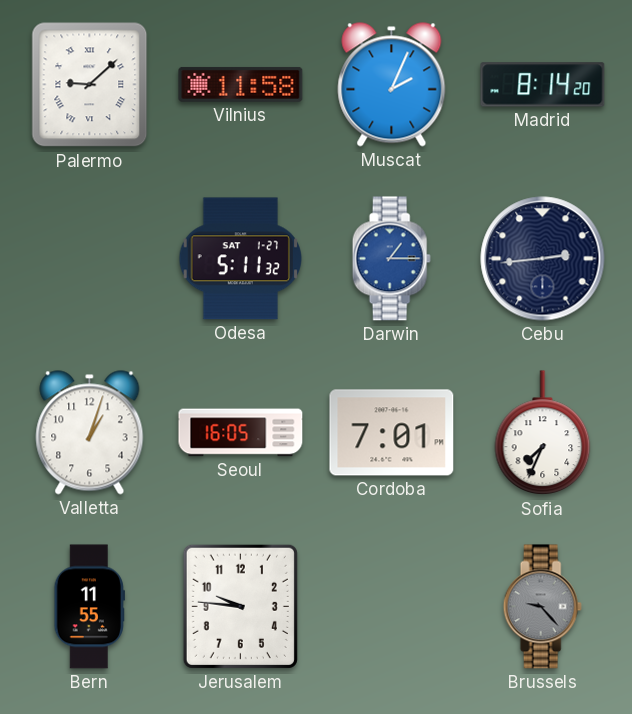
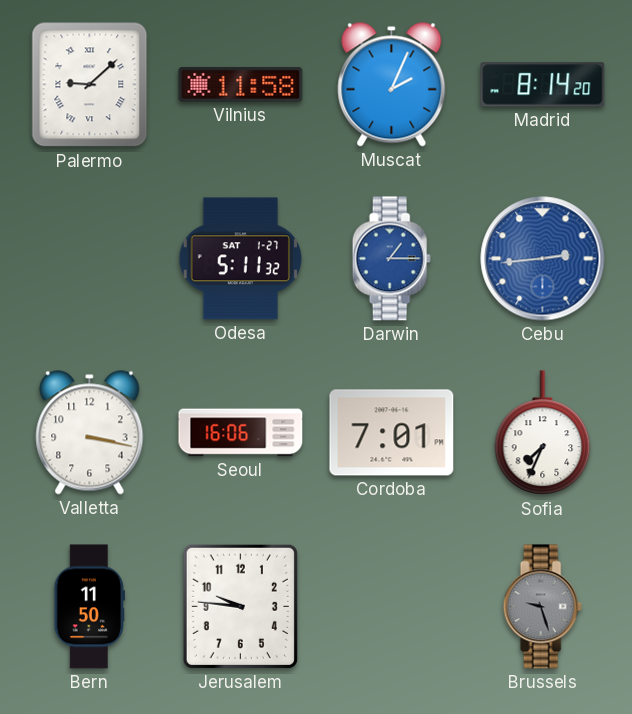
Cebu dial: navy -> blue
Valletta: 1:03 -> 3:17
Seoul: 16:05 -> 16:06
Bern: 11:55 -> 11:50
Brussels: 9:23 -> 9:27
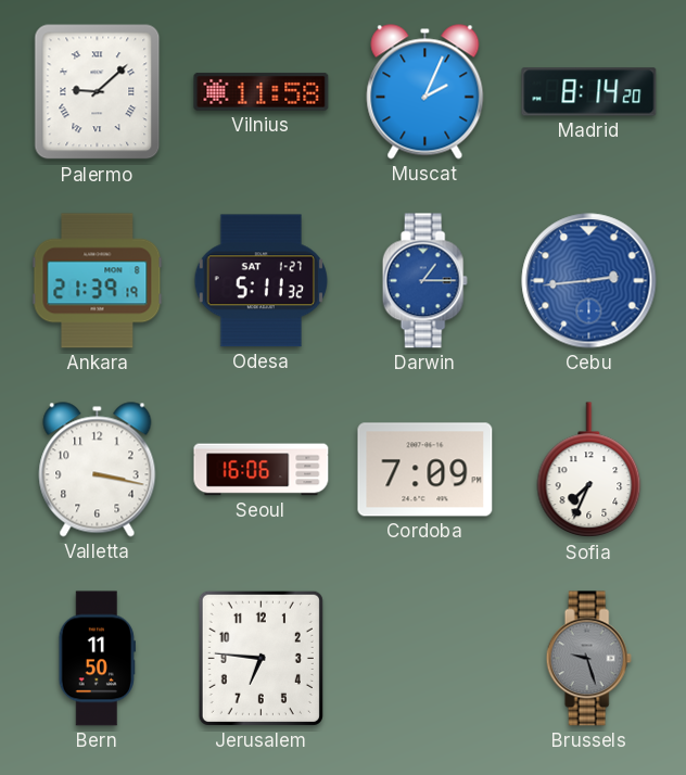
Ankara: none -> 21:39
Cordoba: 7:01 -> 7:09
Jerusalem: 9:46 -> 6:46
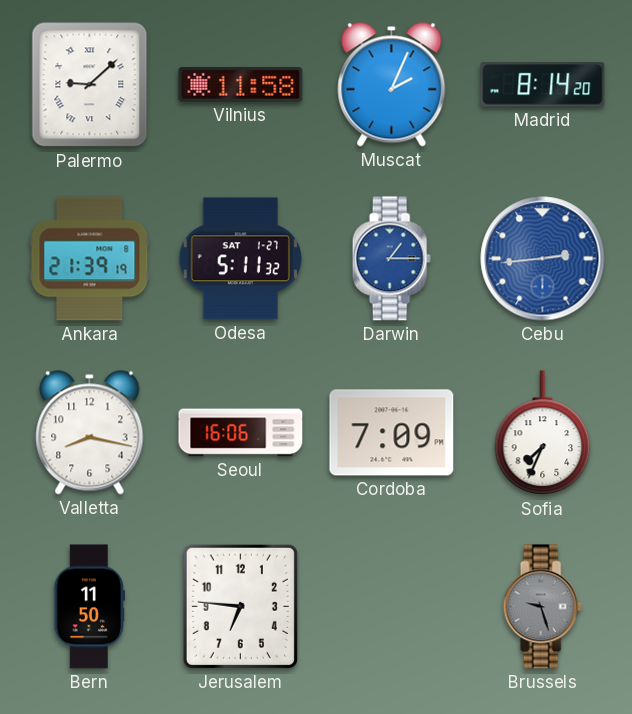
Valletta: 3:17 -> 8:17
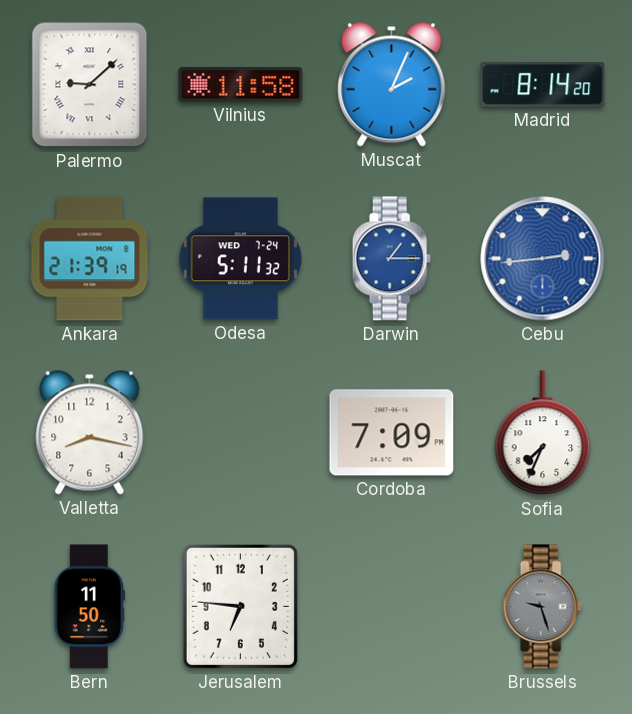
Odesa date: SAT 1-27 -> WED 7-24
Seoul: 16:06 -> none
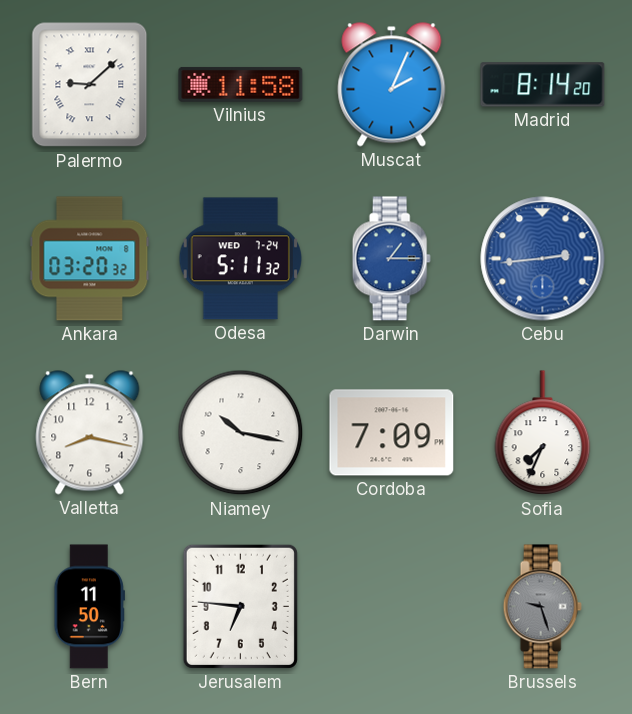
Ankara: 21:39 -> 03:20
Niamey: none -> 10:17
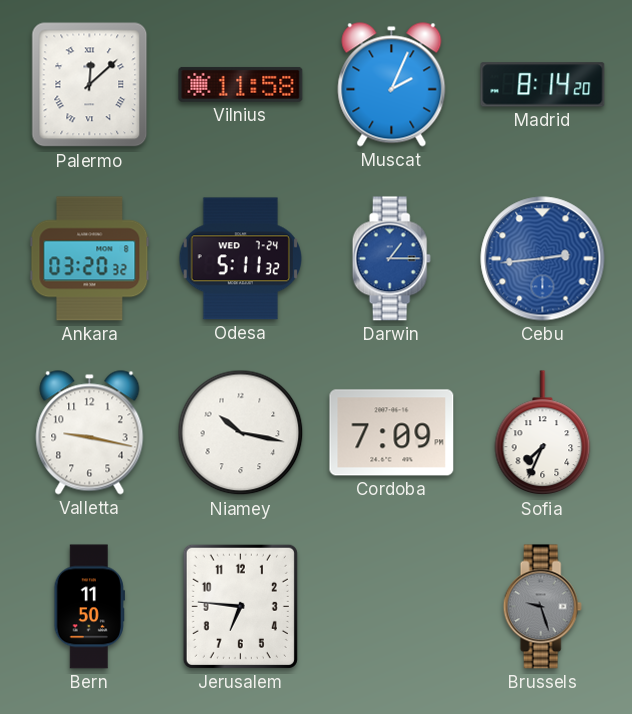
Palermo: 9:08 -> 12:08
Valletta: 8:17 -> 9:17
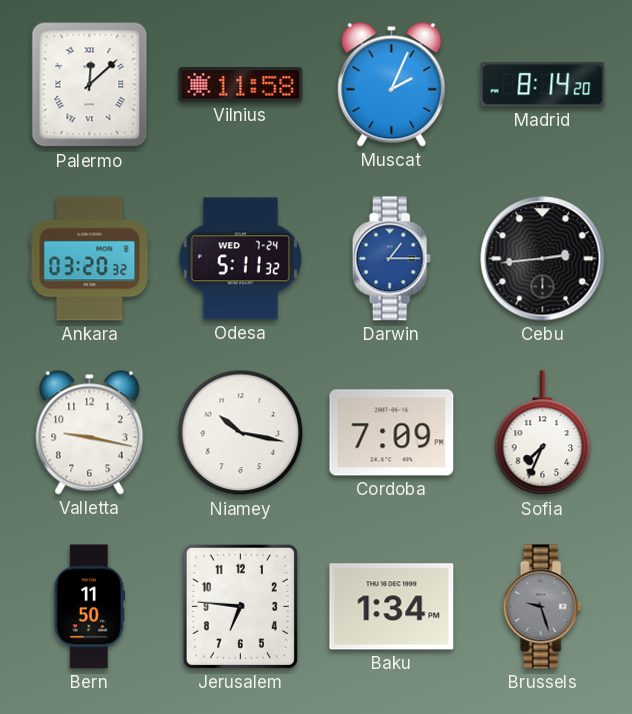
Cebu dial: blue -> black
Baku: none -> 1:34
